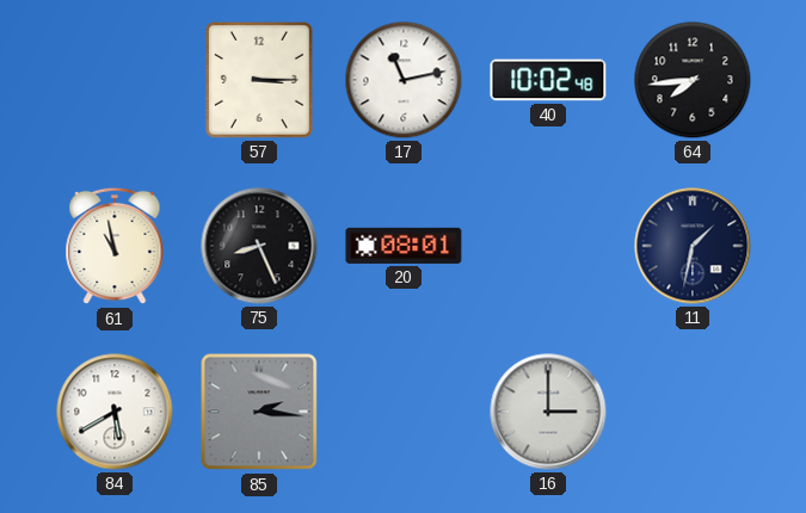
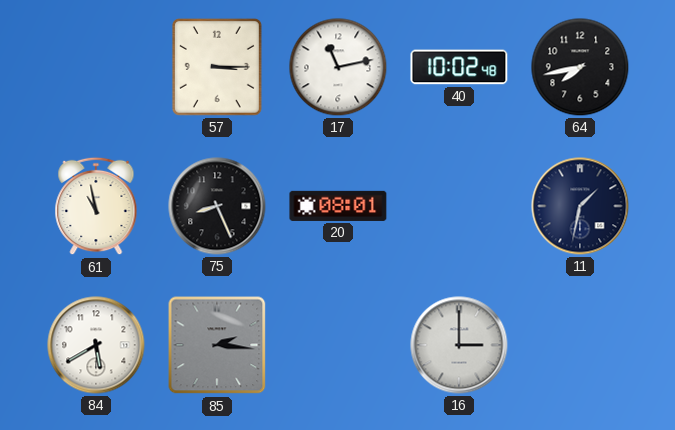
64: 7:44 -> 7:43
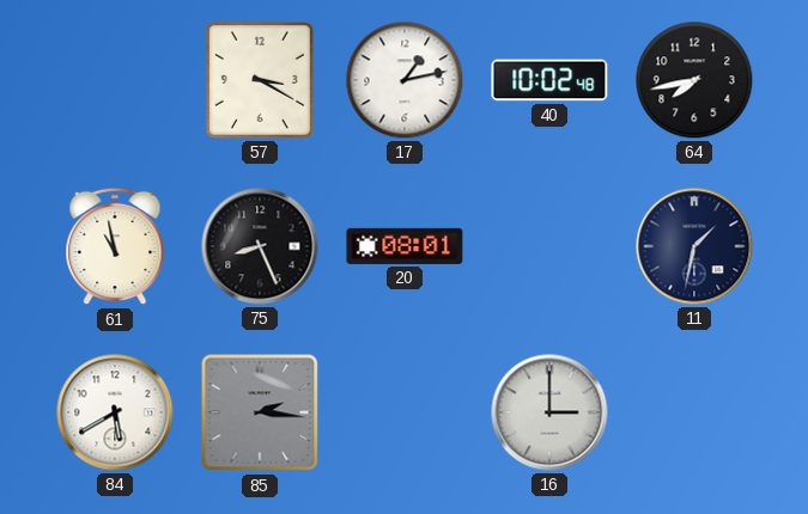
57: 3:15 -> 3:20
17: 11:13 -> 1:13
